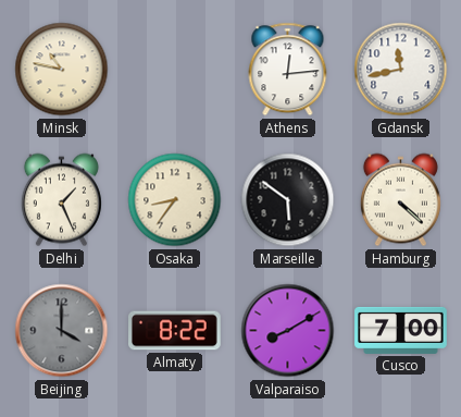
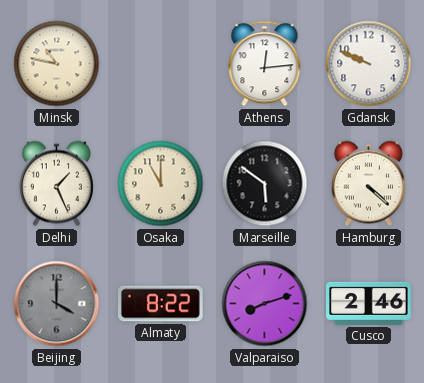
Gdansk: 11:43 -> 9:49
Osaka: 8:36 -> 11:00
Valparaiso: 8:10 -> 8:12
Cusco: 7:00 -> 2:46
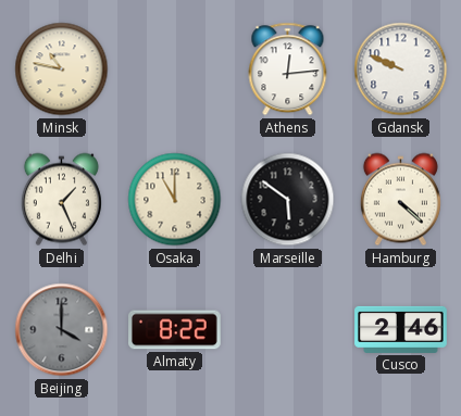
Valparaiso: 8:12 -> none
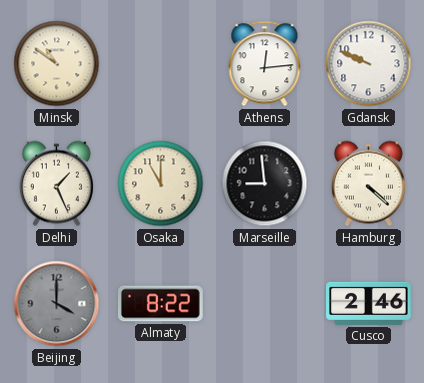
Minsk: 10:47 -> 10:51
Marseille: 5:51 -> 8:59
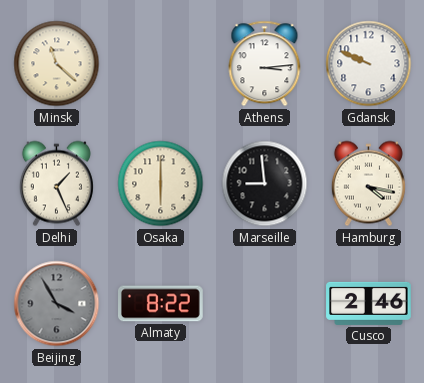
Minsk: 10:51 -> 11:22
Athens: 12:14 -> 3:14
Osaka: 11:00 -> 6:00
Hamburg: 4:22 -> 4:17
Beijing: 4:00 -> 3:55
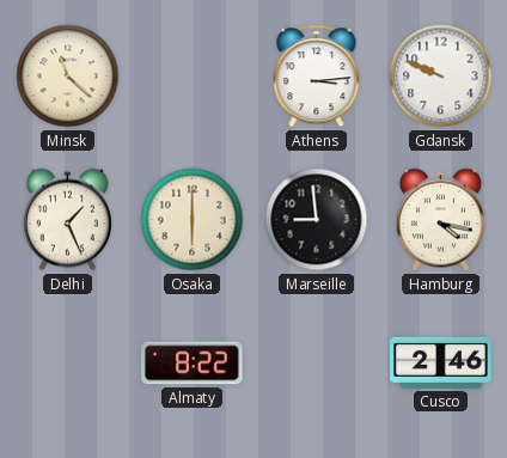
Beijing: 3:55 -> none
